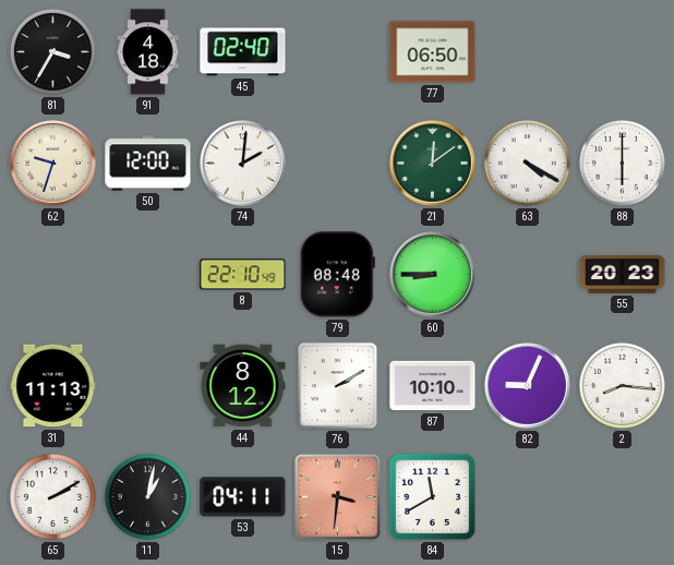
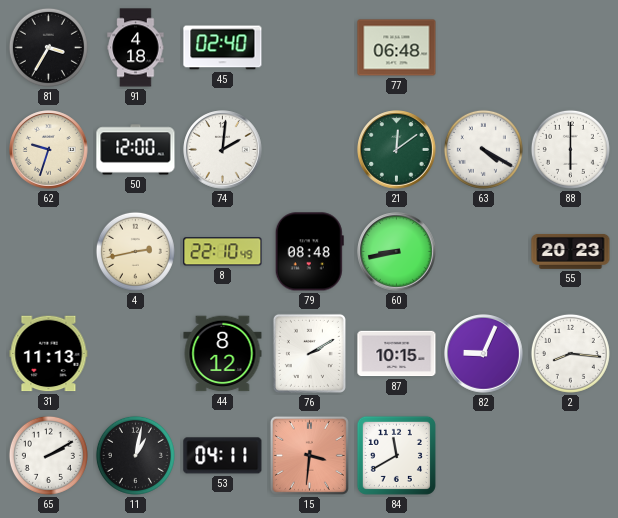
77: 06:50 -> 06:48
4: none -> 2:43
60: 8:45 -> 8:43
87: 10:10 -> 10:15
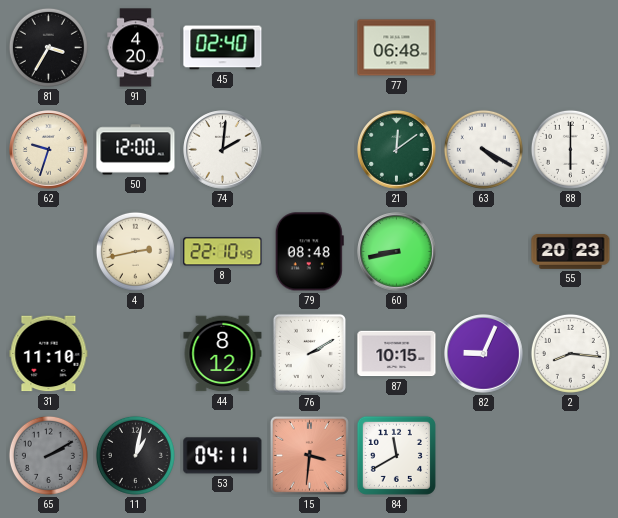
91: 4:18 -> 4:20
31: 11:13 -> 11:10
65 dial: white -> grey
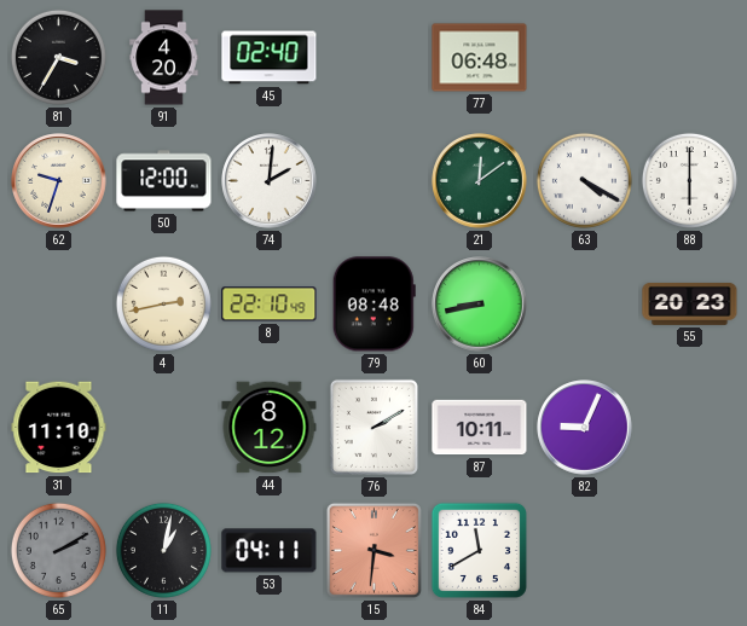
87: 10:15 -> 10:11
2: 8:16 -> none
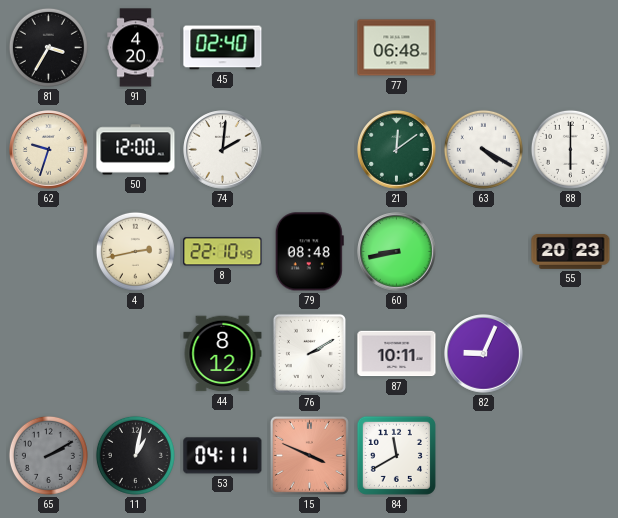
31: 11:10 -> none
15: 3:31 -> 3:49
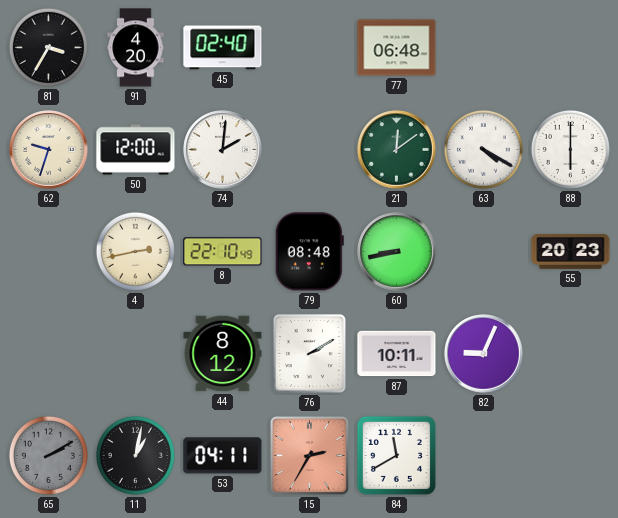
15: 3:49 -> 2:35
